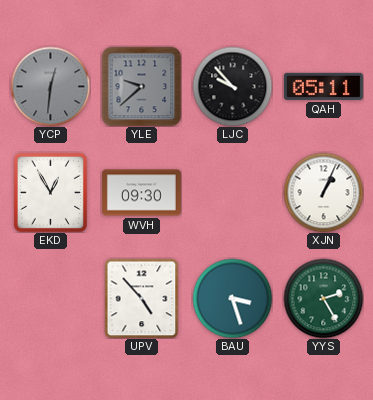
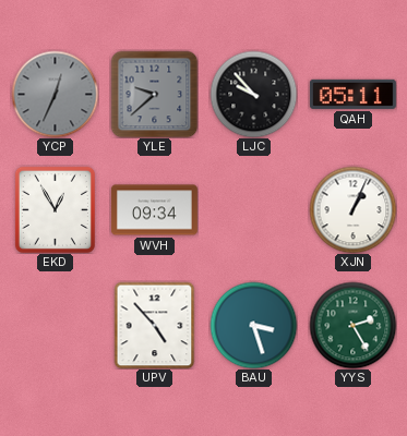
YCP: 12:31 -> 12:34
WVH: 09:30 -> 09:34
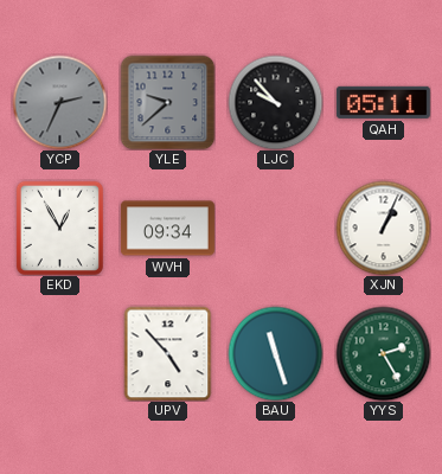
YCP: 12:34 -> 2:34
BAU: 3:27 -> 11:27
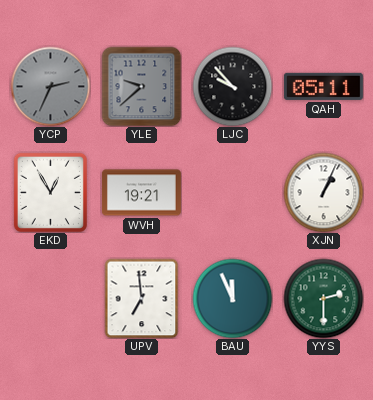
WVH: 09:34 -> 19:21
UPV: 4:53 -> 6:59
BAU: 11:27 -> 11:56
YYS: 2:25 -> 2:30
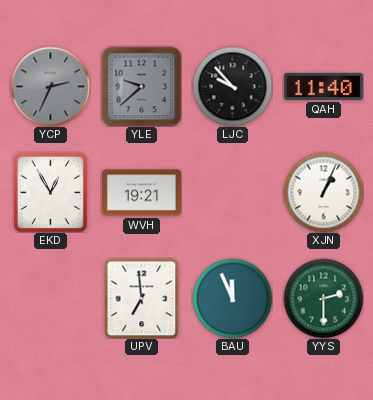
QAH: 05:11 -> 11:40
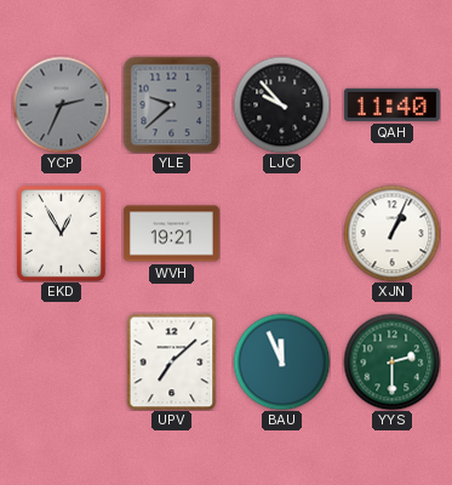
UPV: 6:59 -> 7:08
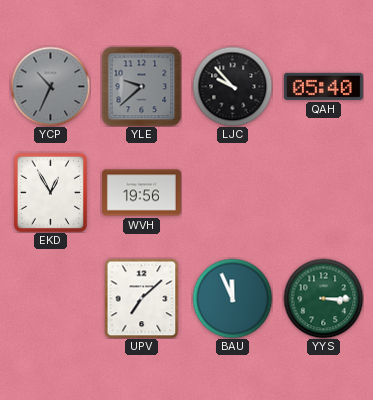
YCP: 2:34 -> 10:34
QAH: 11:40 -> 05:40
WVH: 19:21 -> 19:56
XJN: 1:04 -> none
YYS: 2:30 -> 3:15
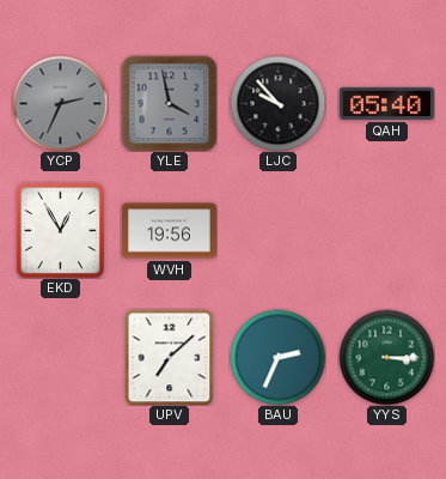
YCP: 10:34 -> 2:34
YLE: 9:38 -> 3:58
BAU: 11:56 -> 2:34
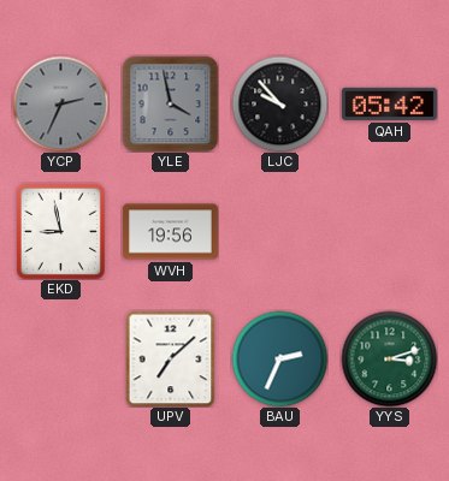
QAH: 05:40 -> 05:42
EKD: 12:55 -> 8:58
YYS: 3:15 -> 3:12
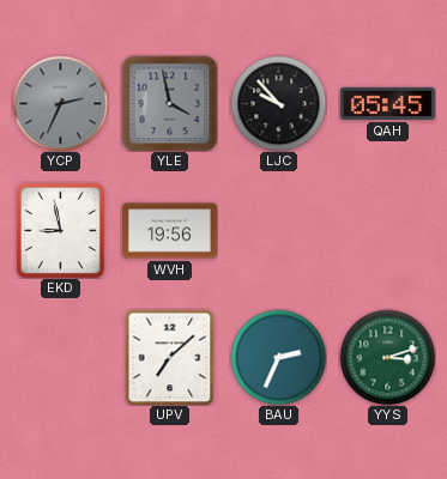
QAH: 05:42 -> 05:45
